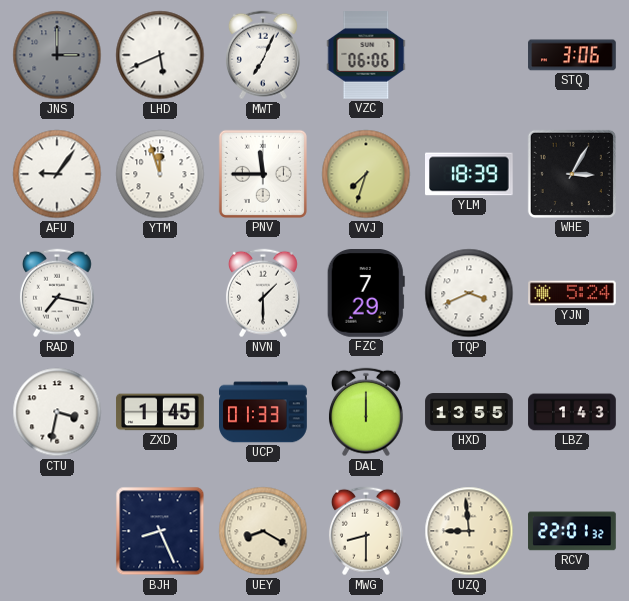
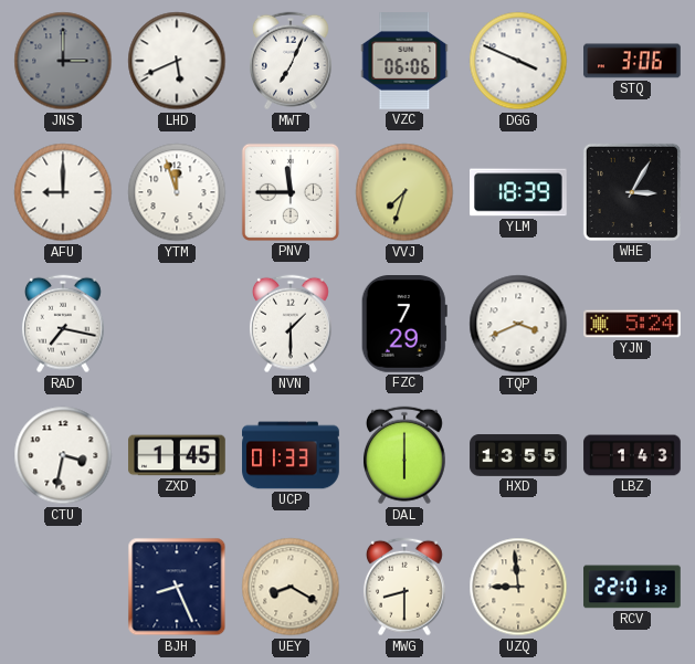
DGG: none -> 3:49
AFU: 9:06 -> 9:00
DAL: 12:00 -> 6:00
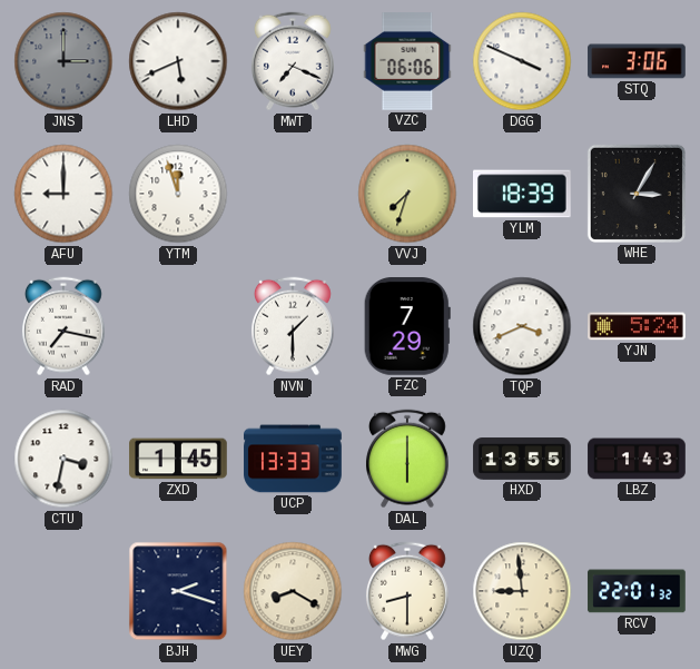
MWT: 7:04 -> 7:19
PNV: 11:45 -> none
UCP: 01:33 -> 13:33
BJH: 8:26 -> 2:18
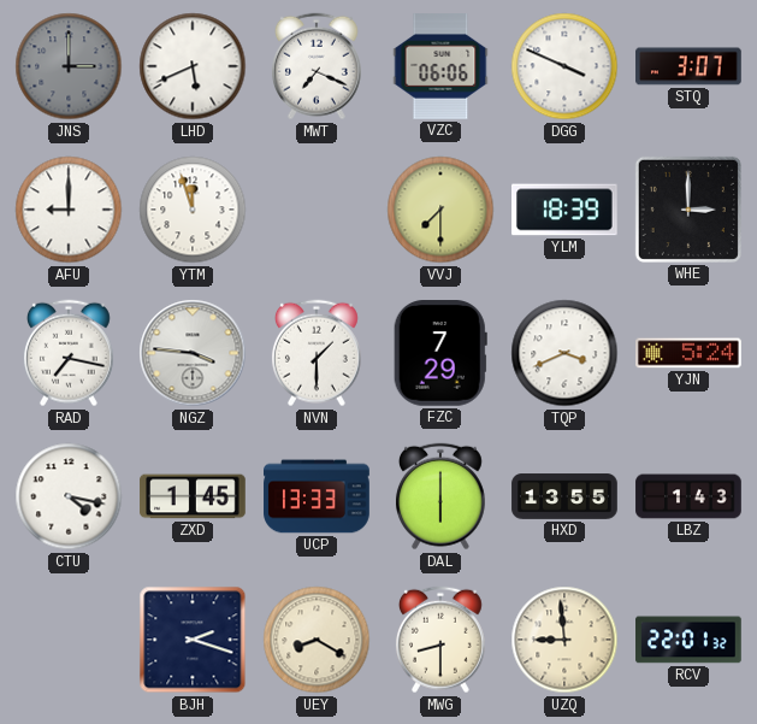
STQ: 3:06 -> 3:07
VVJ: 7:33 -> 7:30
WHE: 3:05 -> 3:00
NGZ: none -> 3:46
CTU: 3:32 -> 4:17
